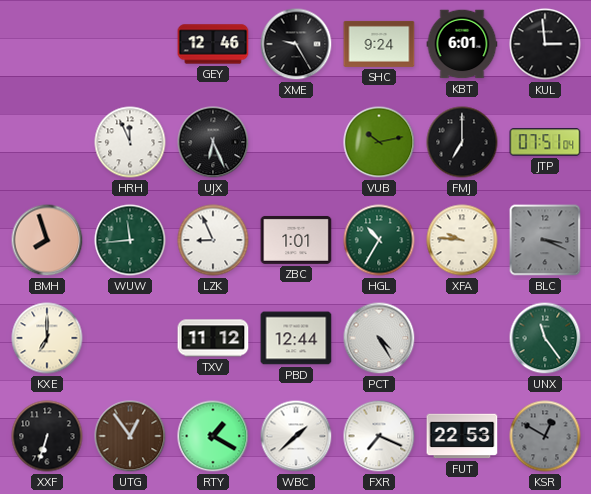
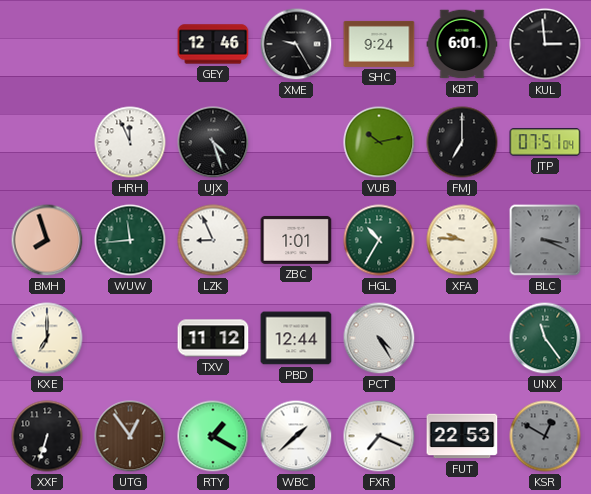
UJX: 6:26 -> 4:27
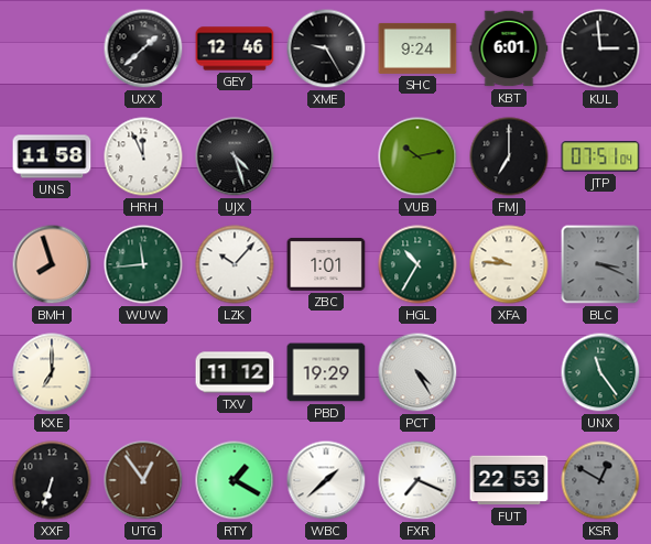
UXX: none -> 1:38
UNS: none -> 11:58
LZK: 8:56 -> 10:07
PBD: 12:44 -> 19:29
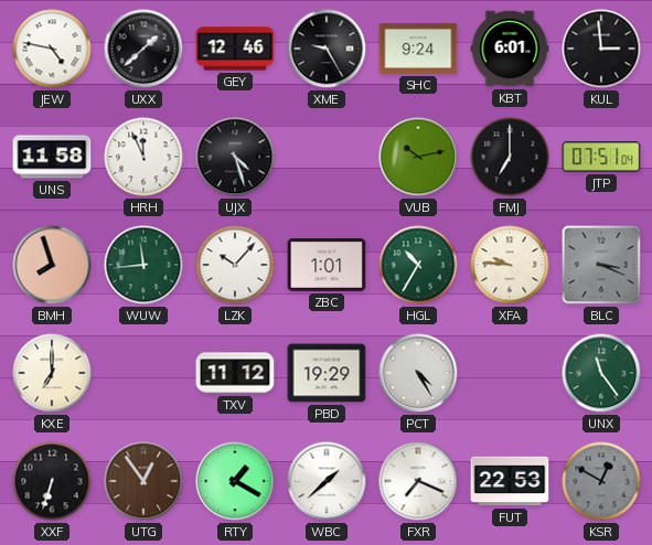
JEW: none -> 4:47
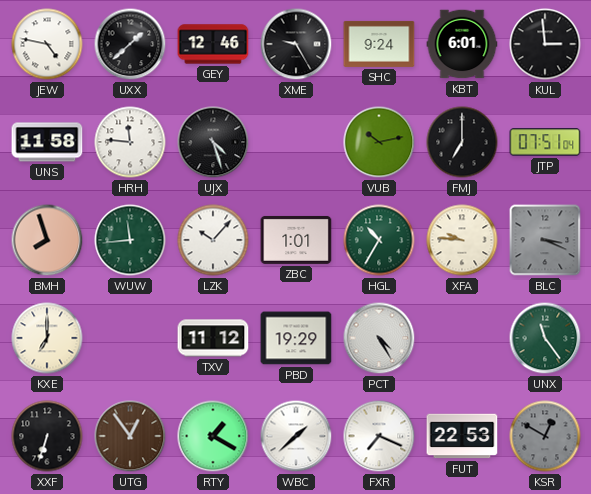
HRH: 11:56 -> 11:46
